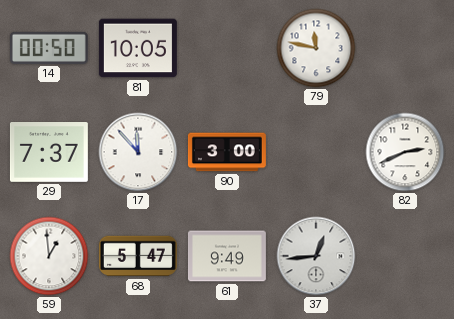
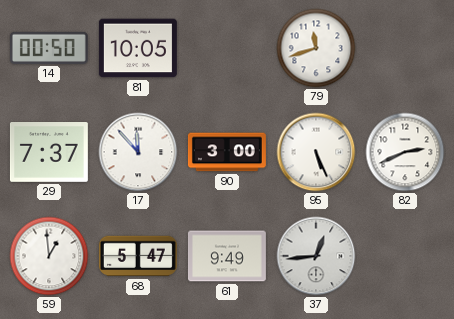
79: 11:47 -> 11:42
95: none -> 5:26
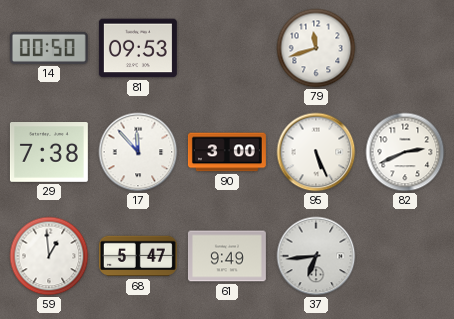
81: 10:05 -> 09:53
29: 7:37 -> 7:38
37: 12:44 -> 6:44
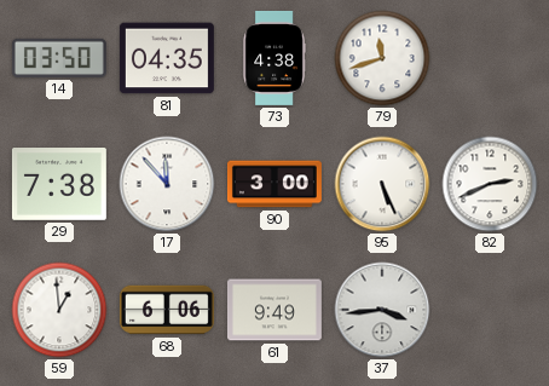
14: 00:50 -> 03:50
81: 09:53 -> 04:35
73: none -> 4:38
68: 5:47 -> 6:06
37: 6:44 -> 3:44
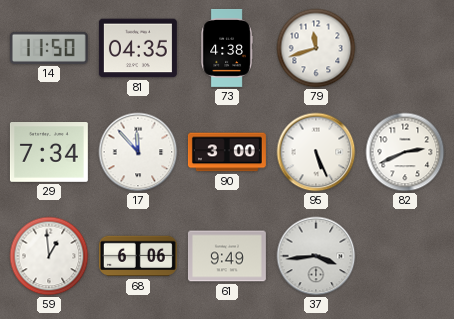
14: 03:50 -> 11:50
29: 7:38 -> 7:34
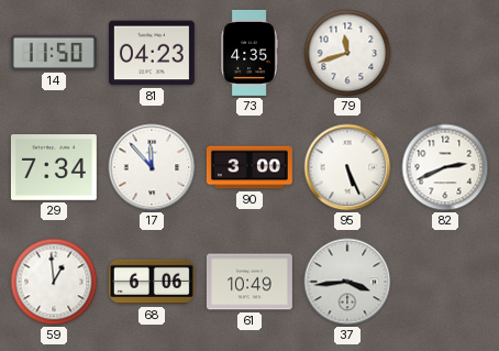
81: 04:35 -> 04:23
73: 4:38 -> 4:35
61: 9:49 -> 10:49
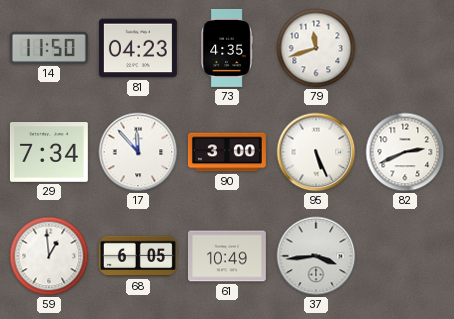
68: 6:06 -> 6:05
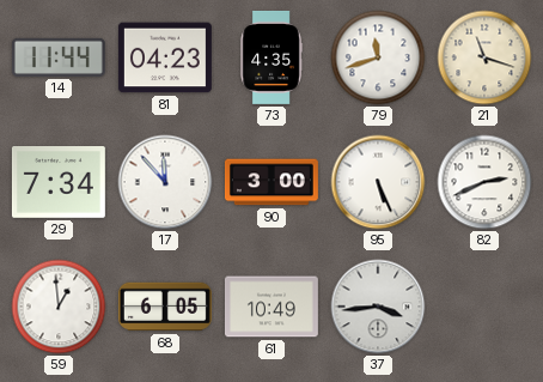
14: 11:50 -> 11:44
21: none -> 11:18
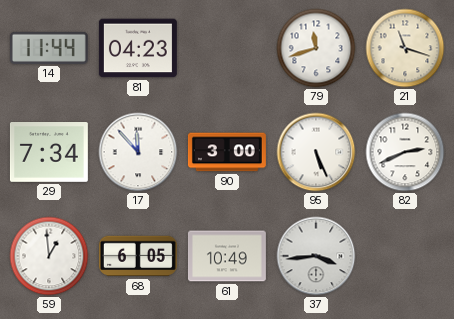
73: 4:35 -> none
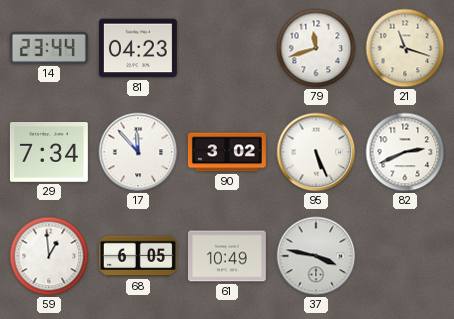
14: 11:44 -> 23:44
90: 3:00 -> 3:02
37: 3:44 -> 3:47
